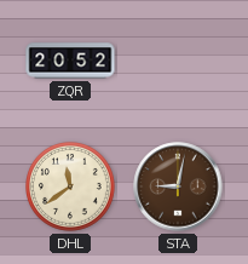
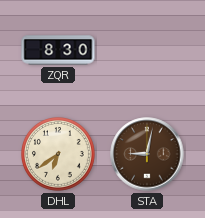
ZQR: 20:52 -> 8:30
DHL: 11:39 -> 6:39
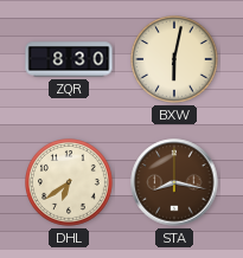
BXW: none -> 6:02
STA: 9:02 -> 8:17
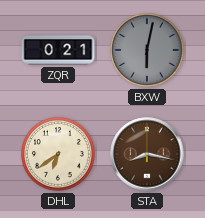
ZQR: 8:30 -> 0:21
BXW dial: cream -> grey
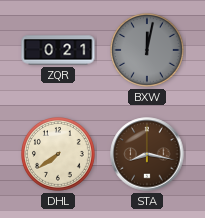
BXW: 6:02 -> 12:02
DHL: 6:39 -> 7:39
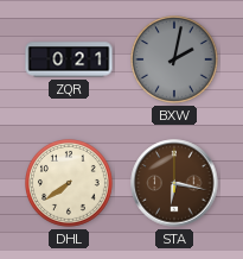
BXW: 12:02 -> 2:02
STA: 8:17 -> 6:17
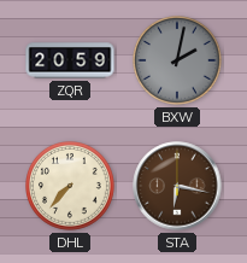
ZQR: 0:21 -> 20:59
DHL: 7:39 -> 7:37
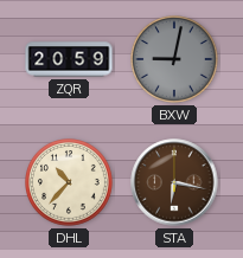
BXW: 2:02 -> 9:02
DHL: 7:37 -> 10:37
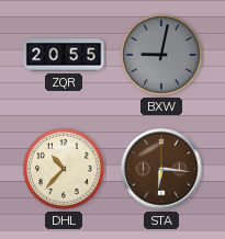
ZQR: 20:59 -> 20:55
STA: 6:17 -> 6:16
